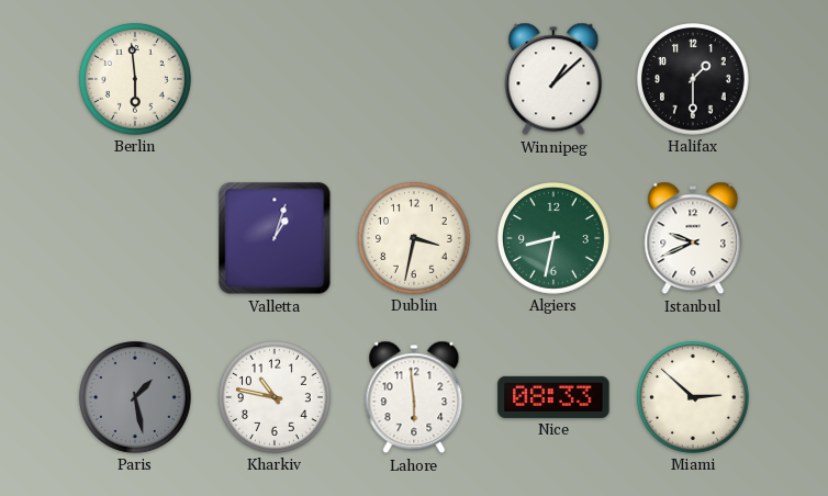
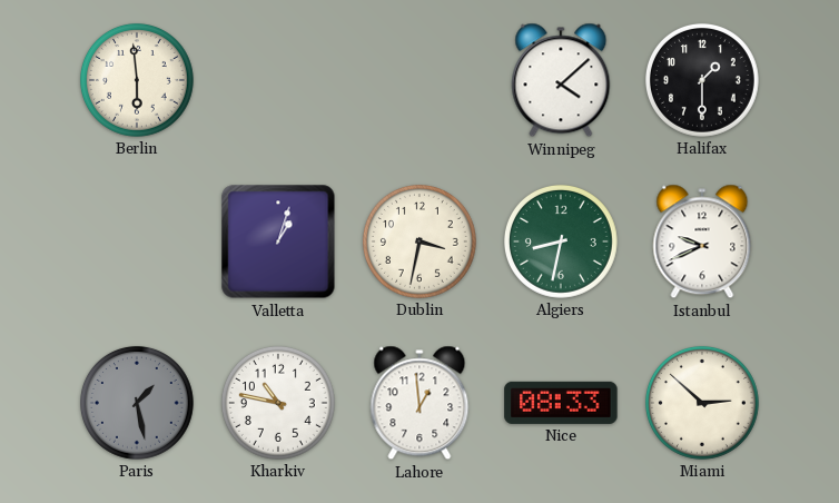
Winnipeg: 1:08 -> 4:08
Lahore: 5:59 -> 12:59
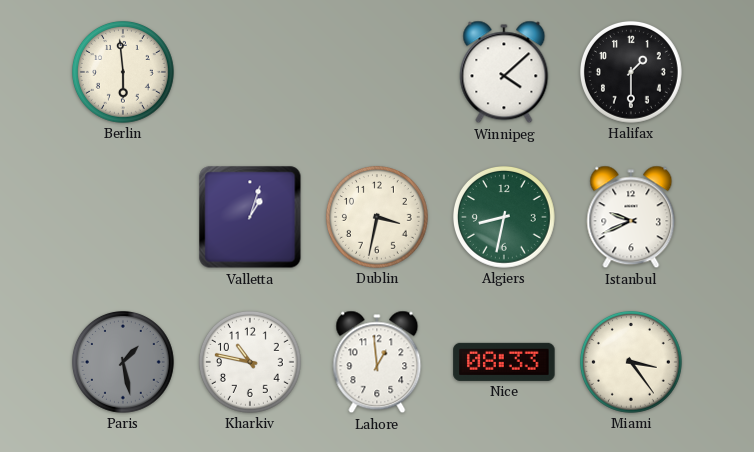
Miami: 2:52 -> 3:24
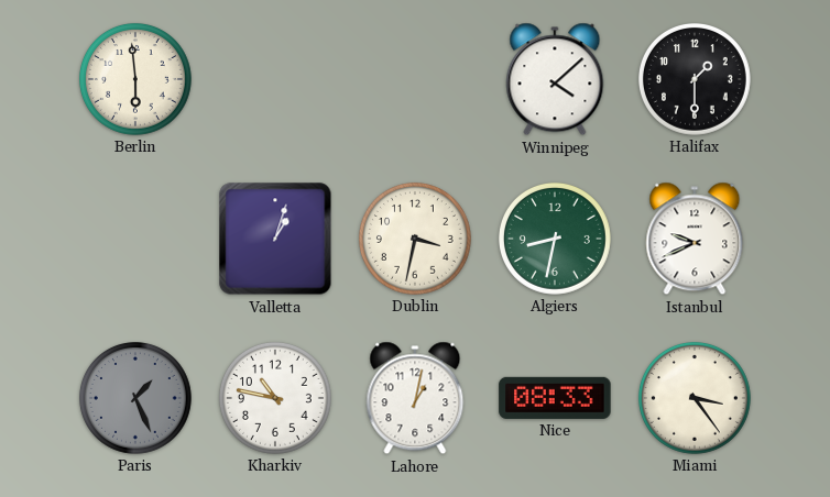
Paris: 1:28 -> 1:26
Lahore: 12:59 -> 1:02
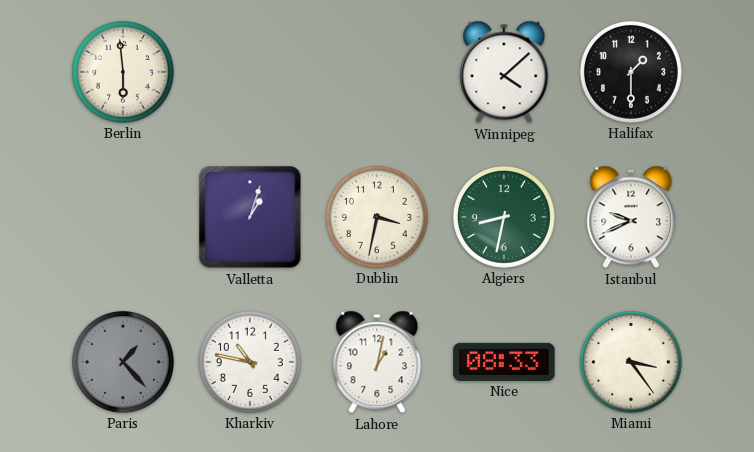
Paris: 1:26 -> 1:23
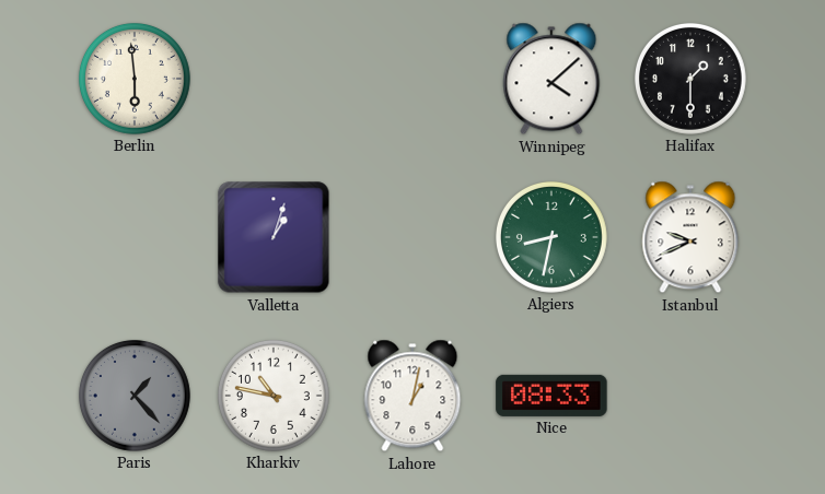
Dublin: 3:32 -> none
Miami: 3:24 -> none
